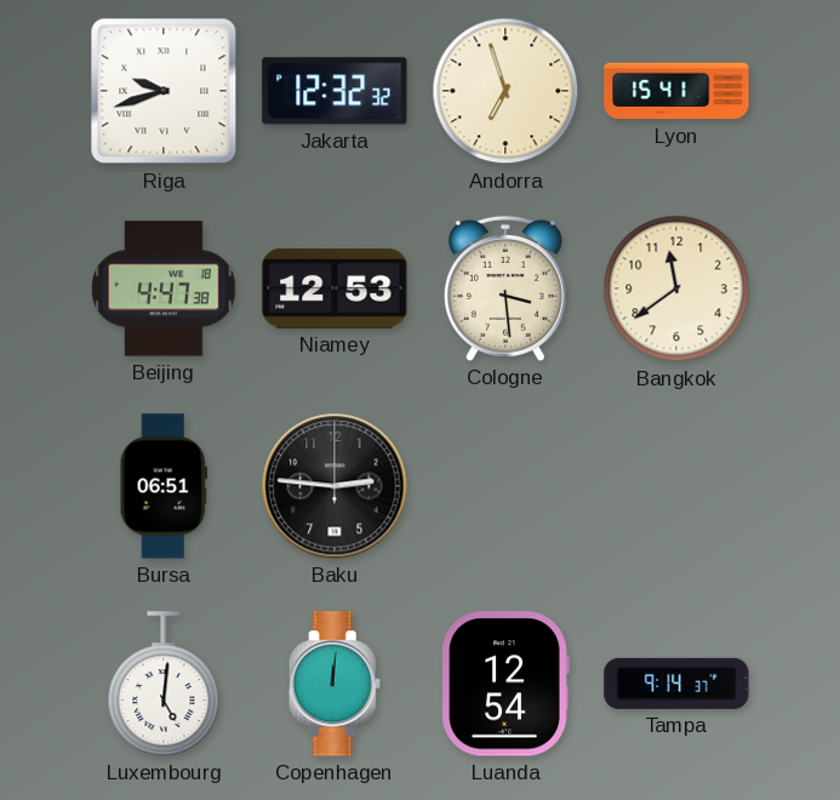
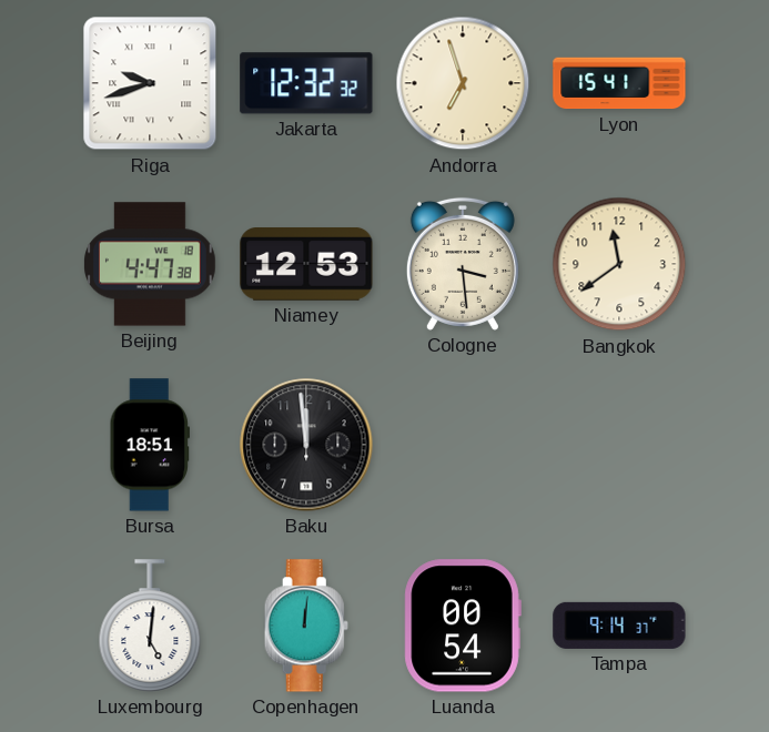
Bursa: 06:51 -> 18:51
Baku: 2:46 -> 11:59
Luanda: 12:54 -> 00:54
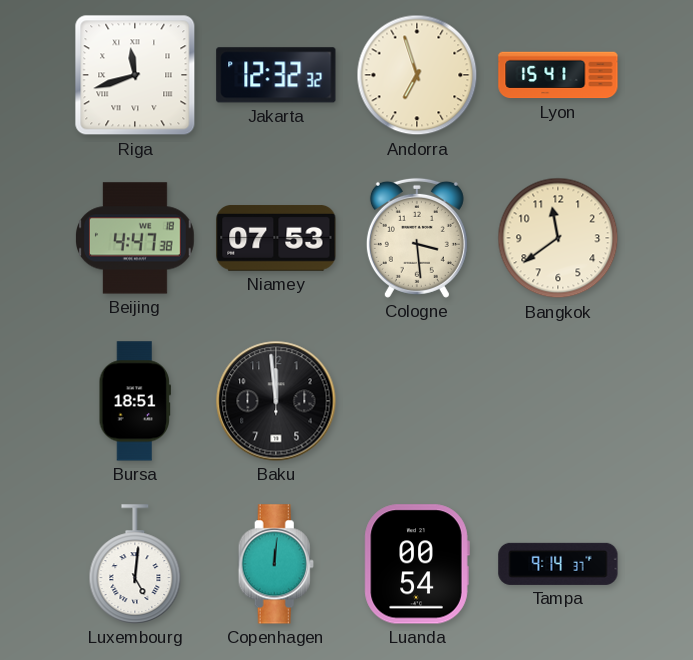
Riga: 9:42 -> 11:42
Niamey: 12:53 -> 07:53
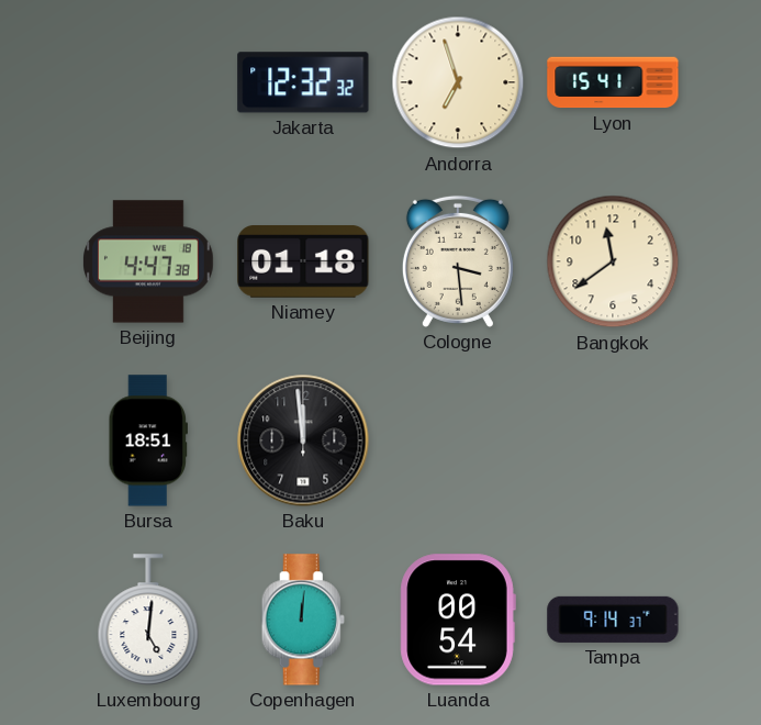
Riga: 11:42 -> none
Niamey: 07:53 -> 01:18
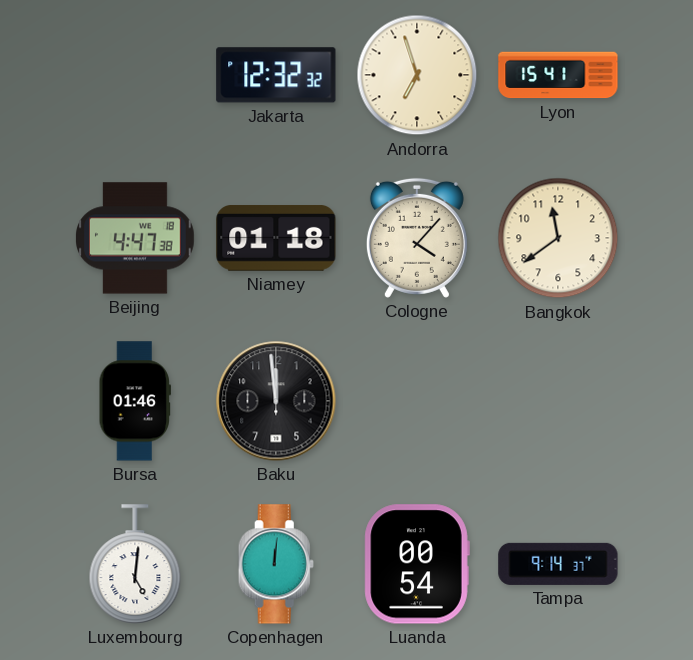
Cologne: 3:29 -> 4:07
Bursa: 18:51 -> 01:46
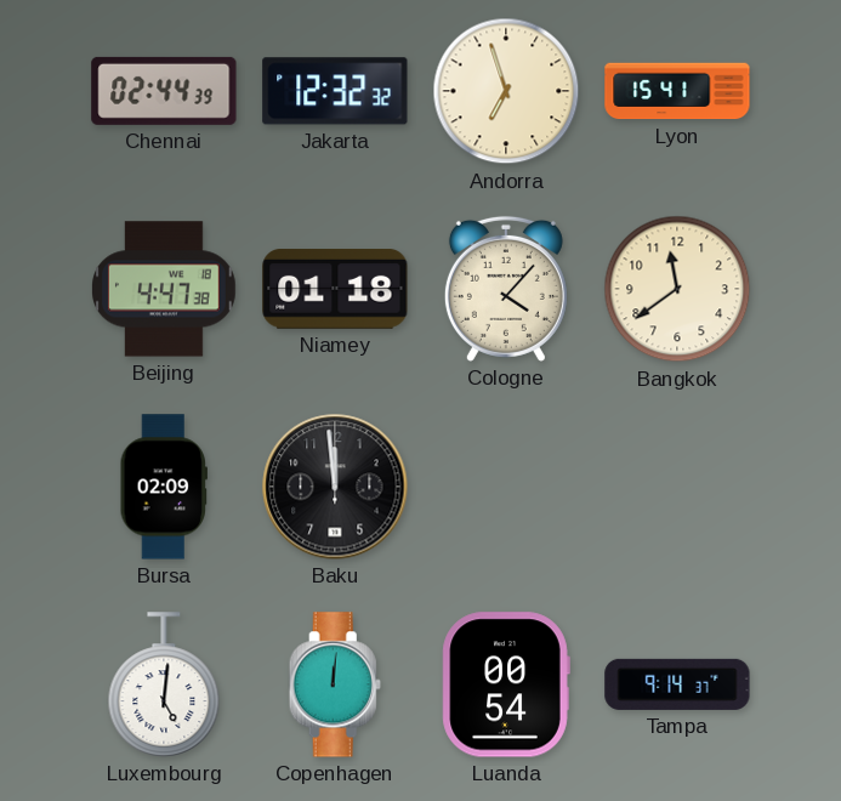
Chennai: none -> 02:44
Bursa: 01:46 -> 02:09
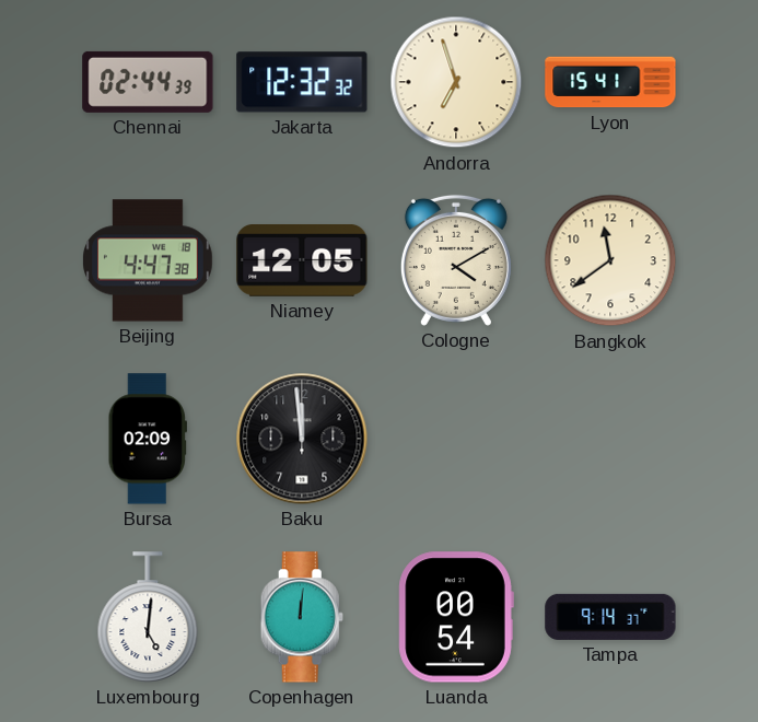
Niamey: 01:18 -> 12:05
Cologne: 4:07 -> 4:10
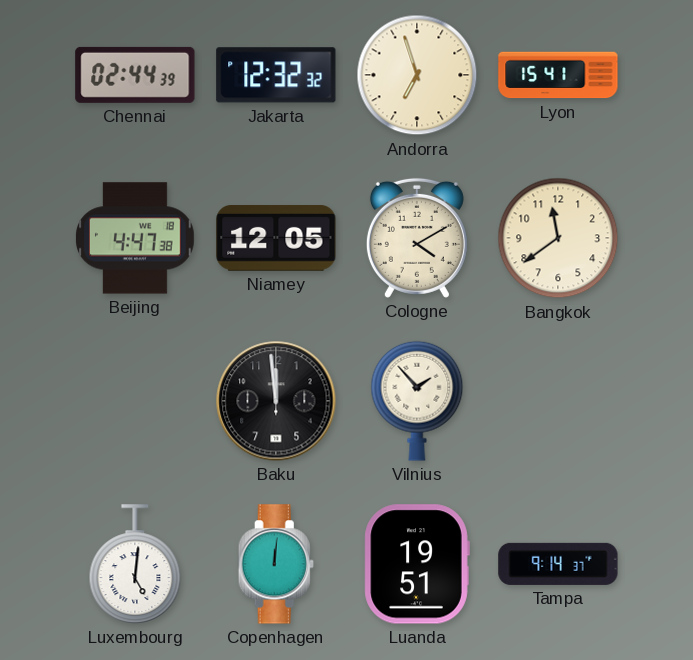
Bursa: 02:09 -> none
Vilnius: none -> 1:53
Luanda: 00:54 -> 19:51
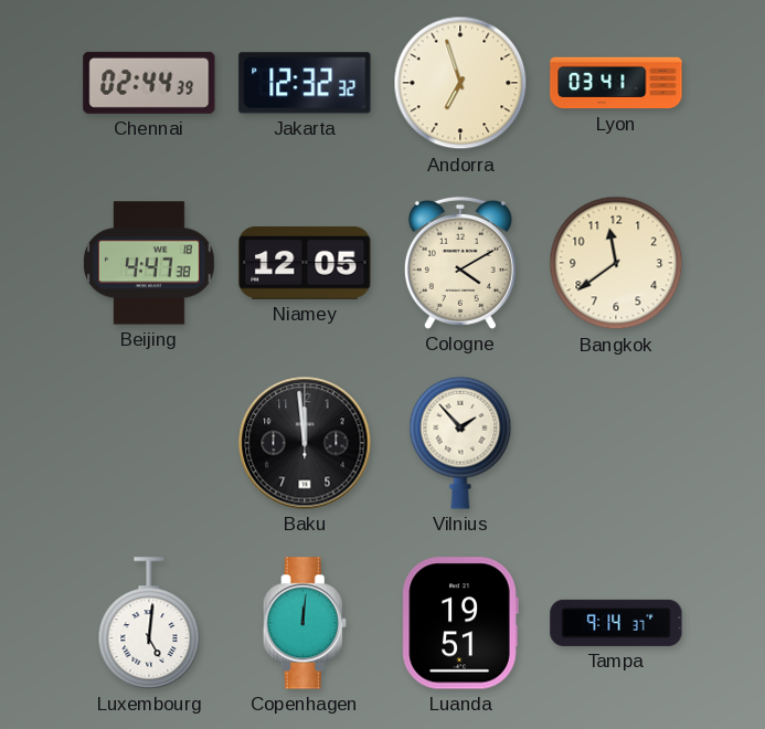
Lyon: 15:41 -> 03:41
